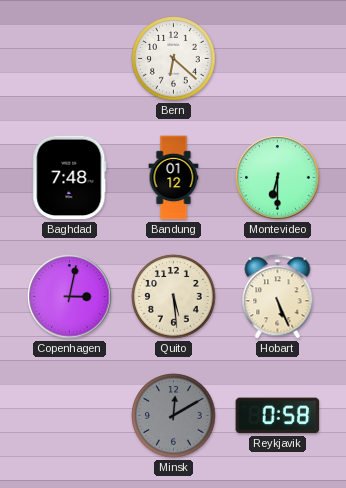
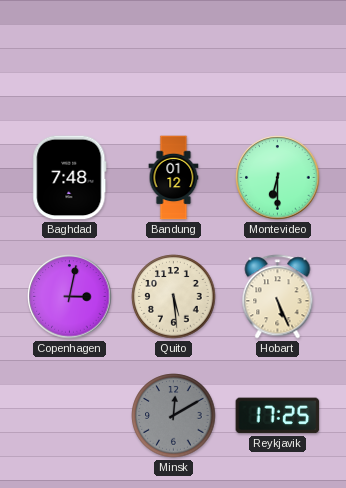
Bern: 6:22 -> none
Reykjavik: 0:58 -> 17:25
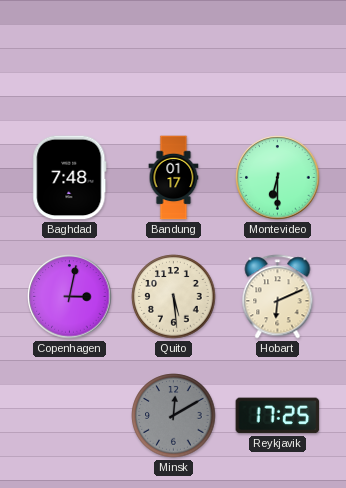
Bandung: 01:12 -> 01:17
Hobart: 5:26 -> 6:11
